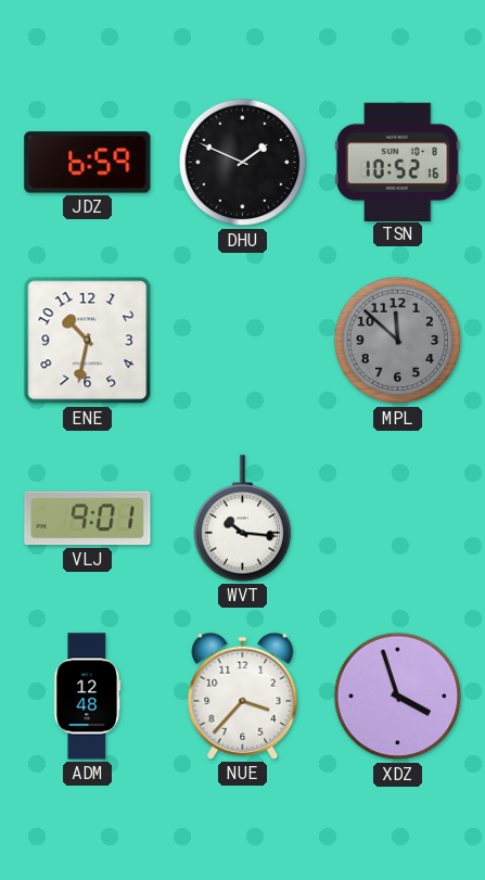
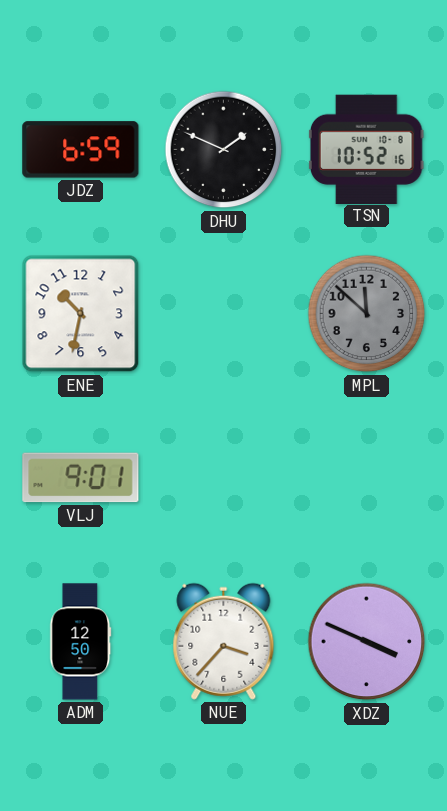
WVT: 10:16 -> none
ADM: 12:48 -> 12:50
XDZ: 3:57 -> 3:49
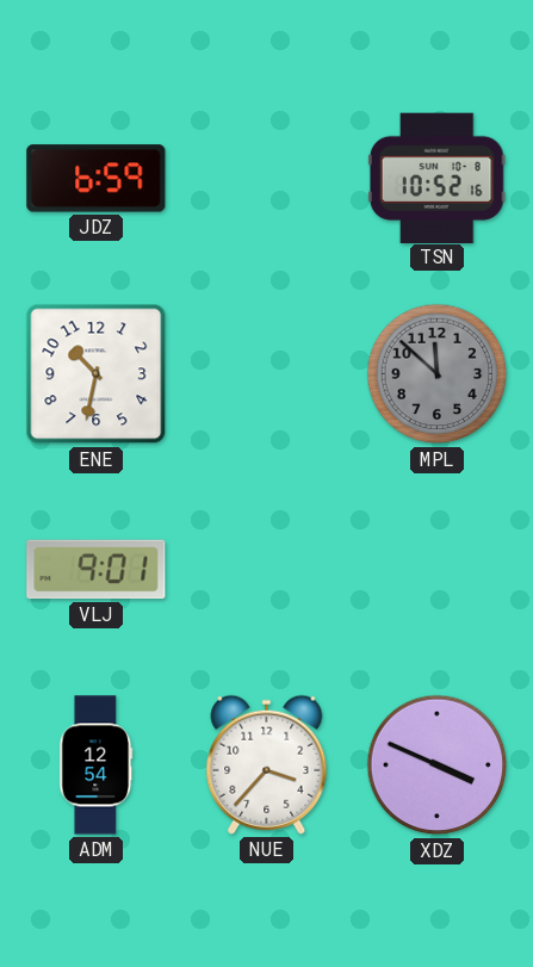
DHU: 1:49 -> none
ADM: 12:50 -> 12:54
